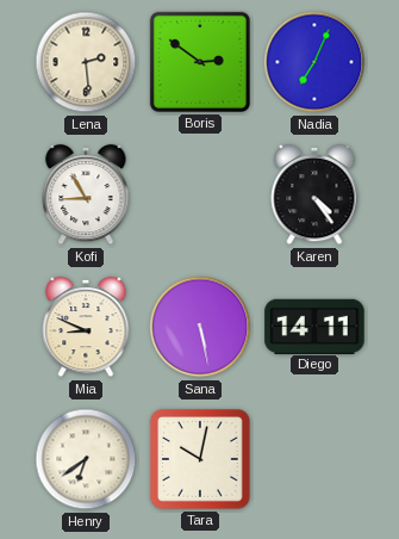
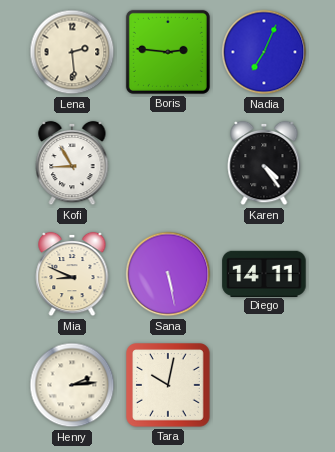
Boris: 2:51 -> 2:46
Henry: 6:39 -> 2:14
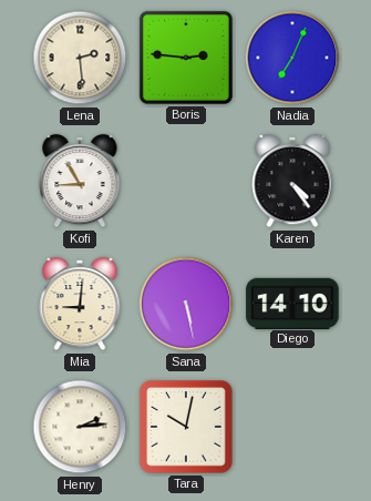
Mia: 8:49 -> 9:01
Diego: 14:11 -> 14:10
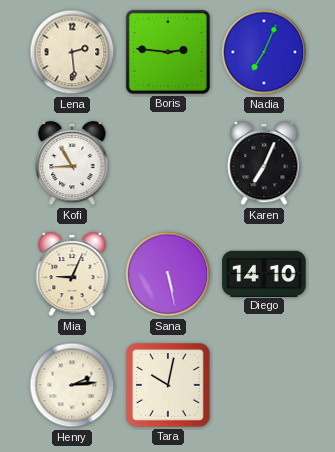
Karen: 4:24 -> 7:04
Mia: 9:01 -> 9:04
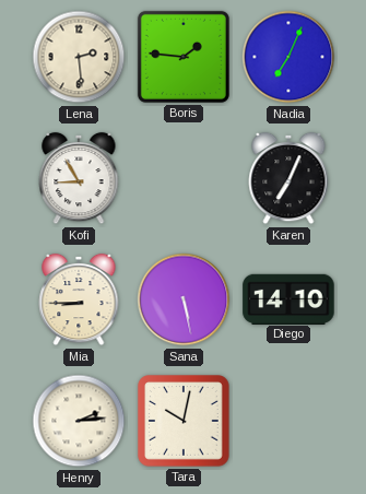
Boris: 2:46 -> 1:46
Mia: 9:04 -> 8:45
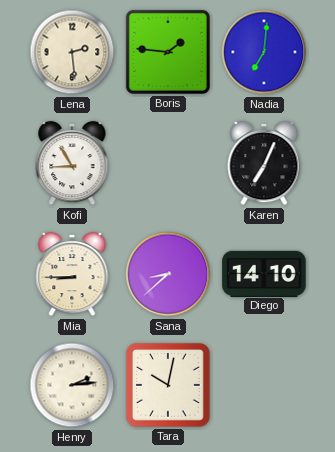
Nadia: 7:04 -> 7:01
Sana: 5:28 -> 8:38
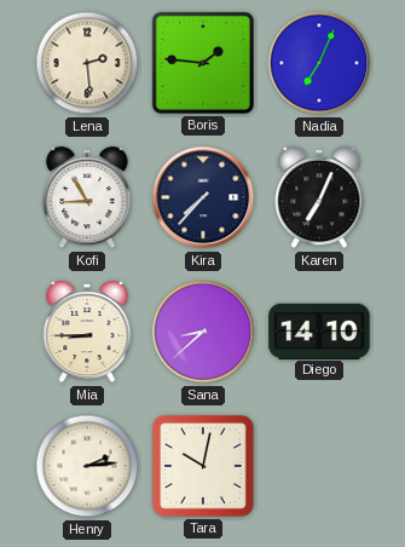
Nadia: 7:01 -> 7:04
Kira: none -> 7:37
